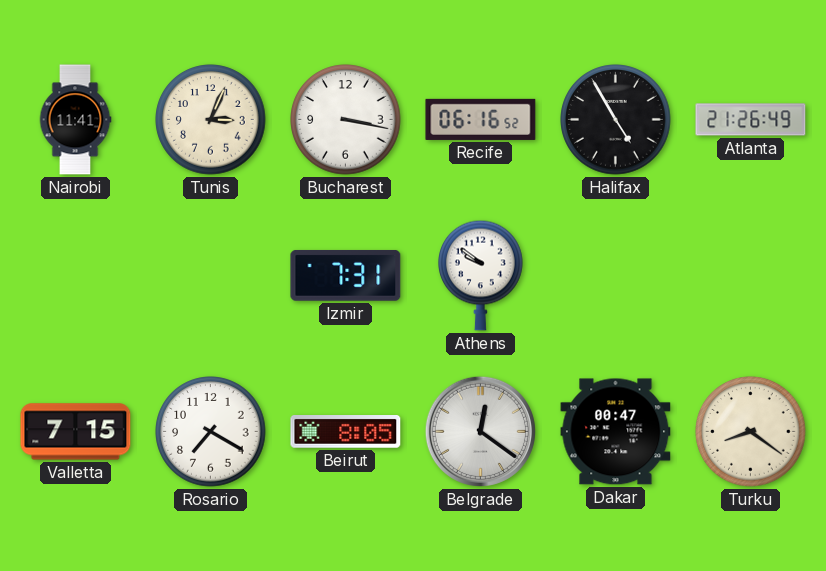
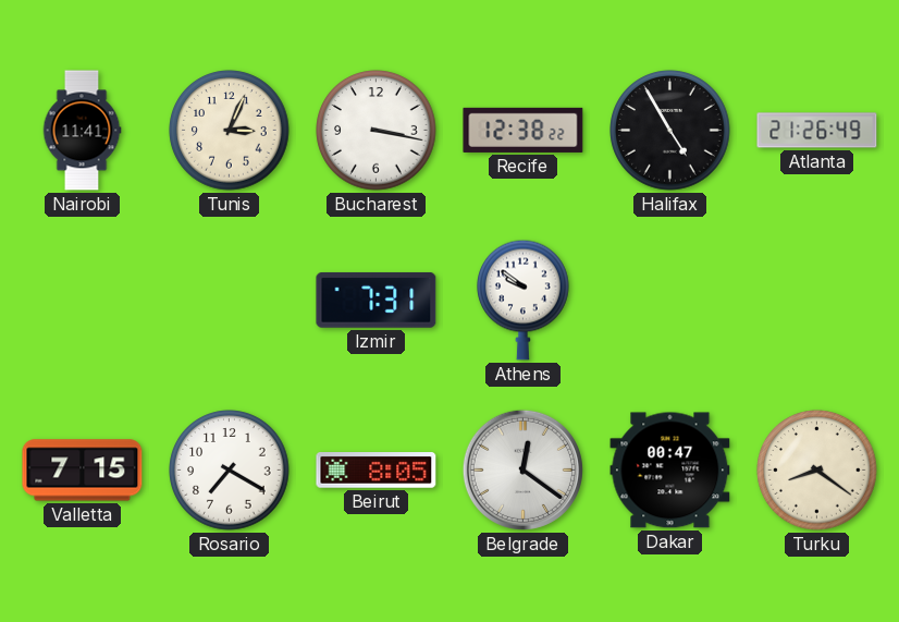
Recife: 06:16 -> 12:38
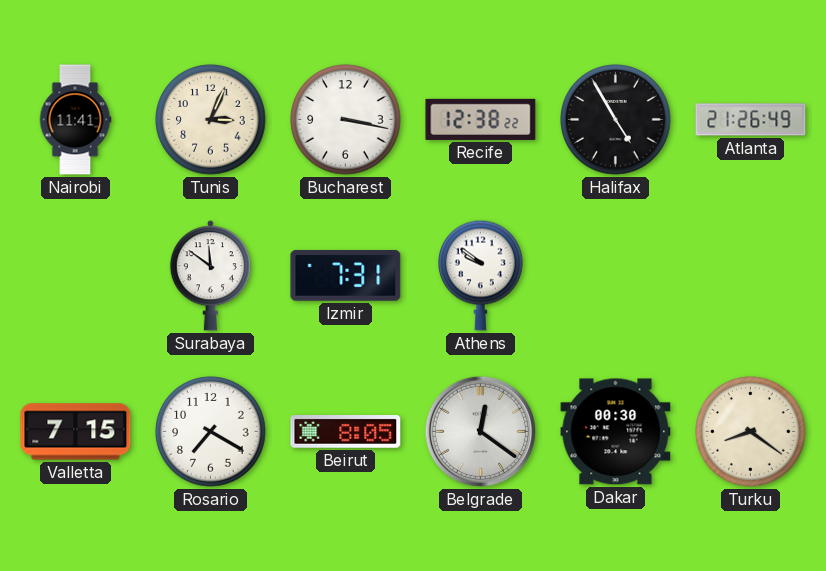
Surabaya: none -> 11:51
Dakar: 00:47 -> 00:30
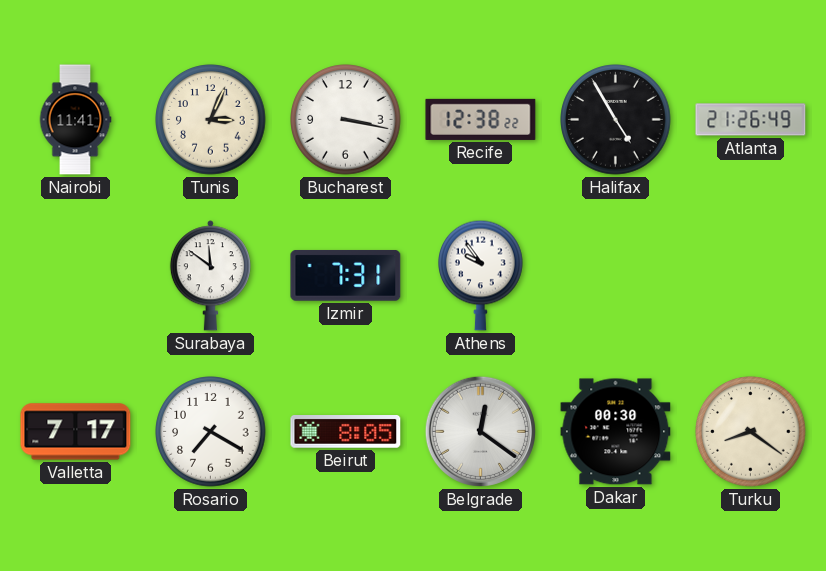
Athens: 9:51 -> 9:54
Valletta: 7:15 -> 7:17
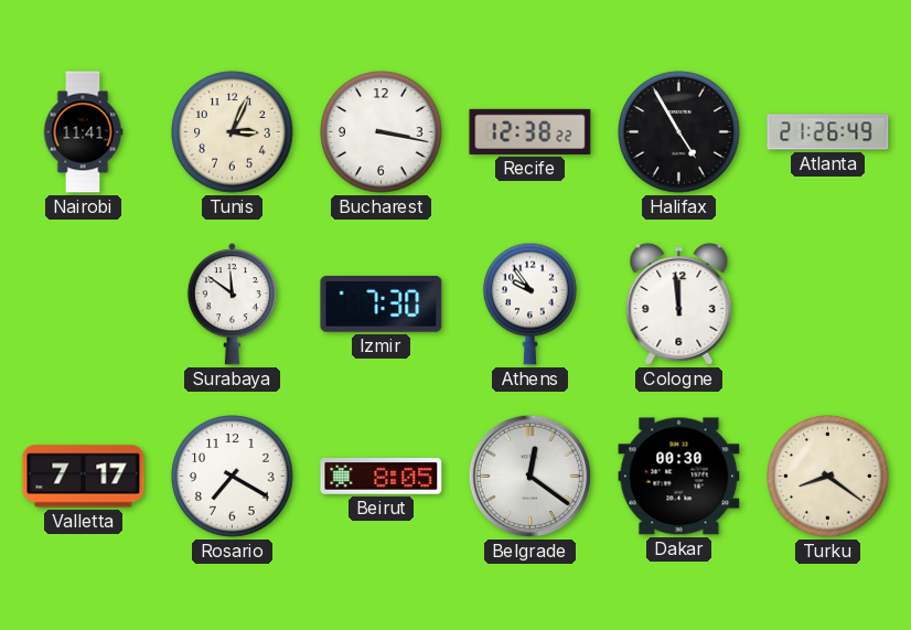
Izmir: 7:31 -> 7:30
Cologne: none -> 11:59
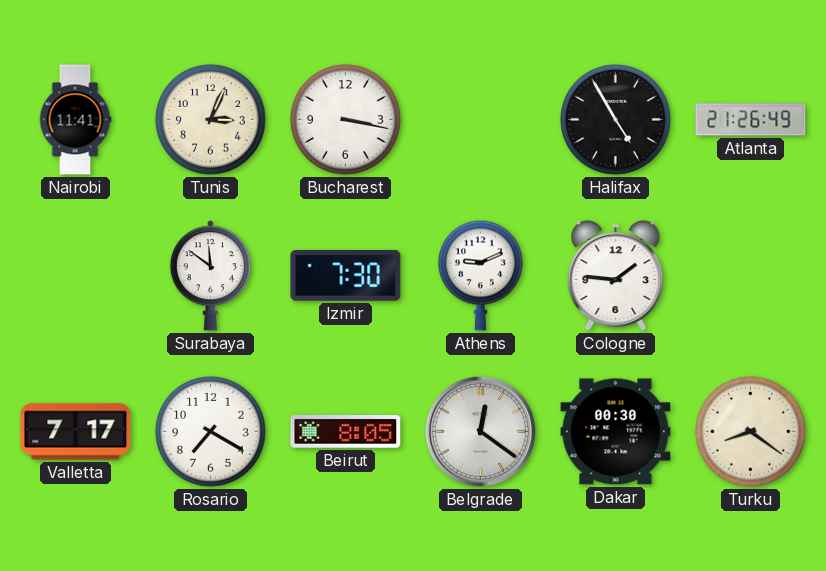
Recife: 12:38 -> none
Athens: 9:54 -> 9:11
Cologne: 11:59 -> 1:46
